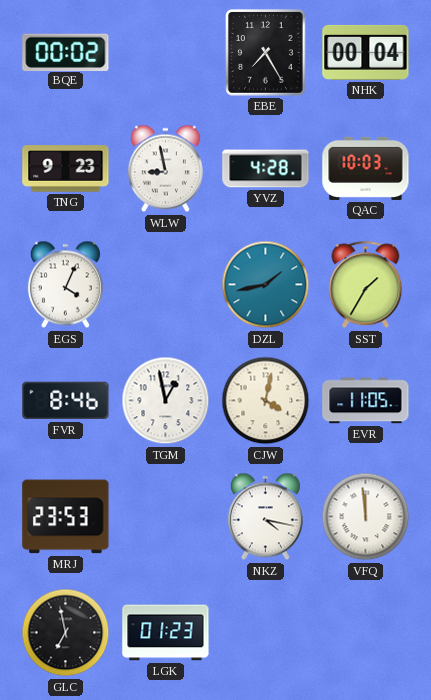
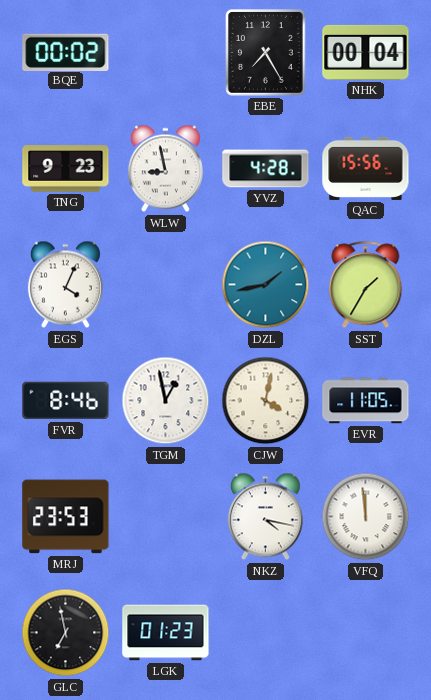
QAC: 10:03 -> 15:56
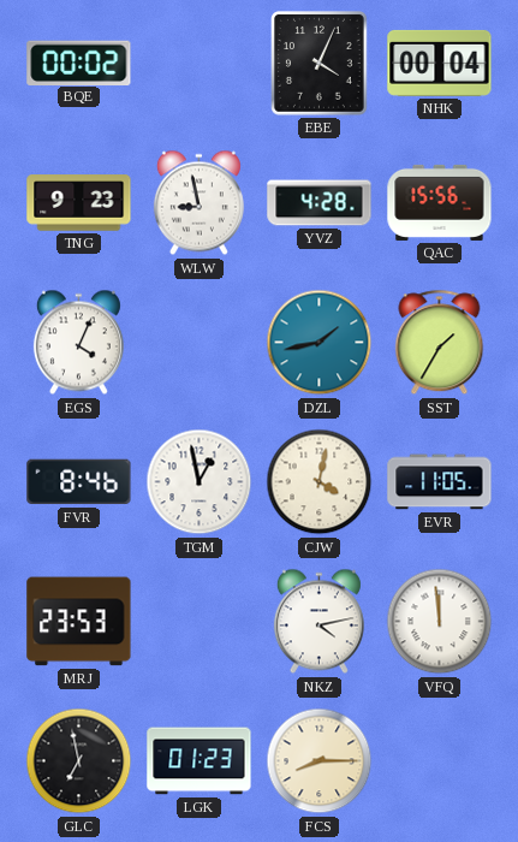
EBE: 7:25 -> 4:04
NKZ: 4:17 -> 4:13
FCS: none -> 8:15
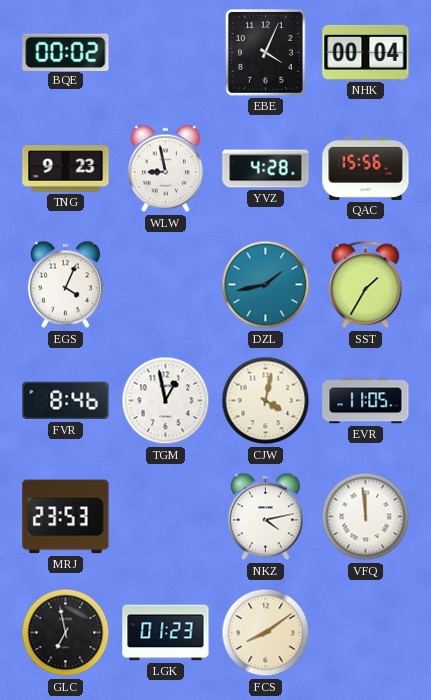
FCS: 8:15 -> 8:09
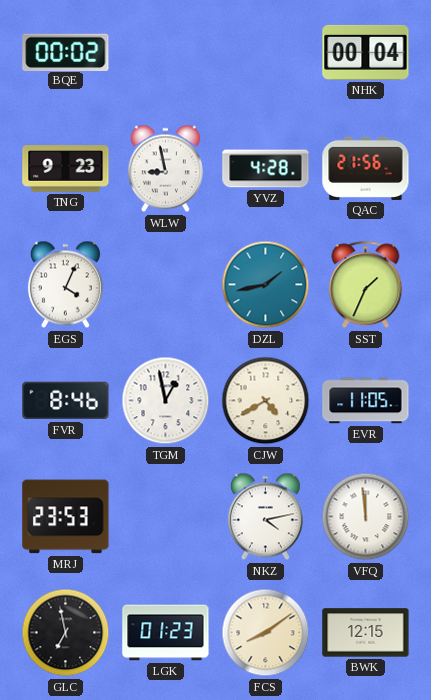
EBE: 4:04 -> none
QAC: 15:56 -> 21:56
SST: 1:35 -> 1:34
CJW: 4:02 -> 4:40
BWK: none -> 12:15
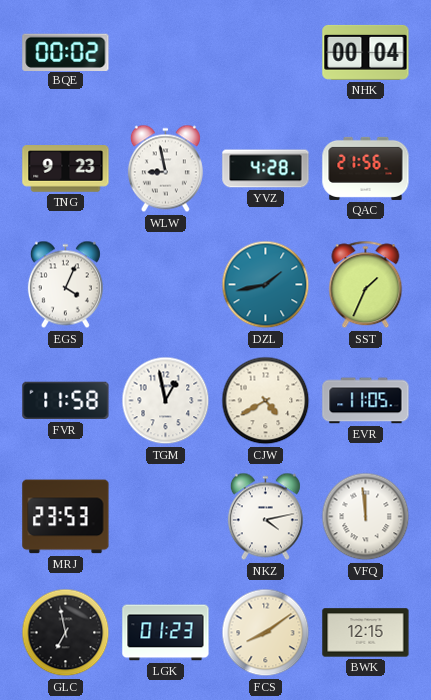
FVR: 8:46 -> 11:58
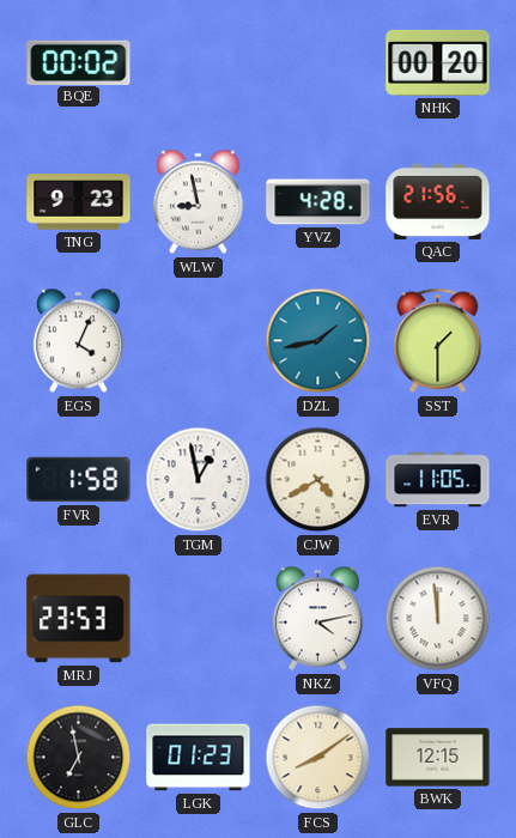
NHK: 00:04 -> 00:20
SST: 1:34 -> 1:30
FVR: 11:58 -> 1:58
